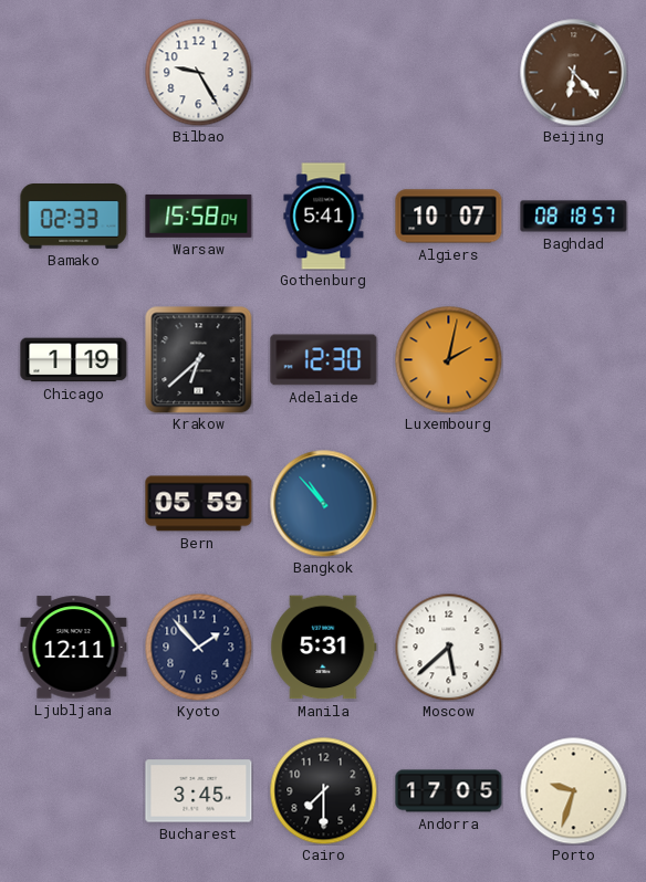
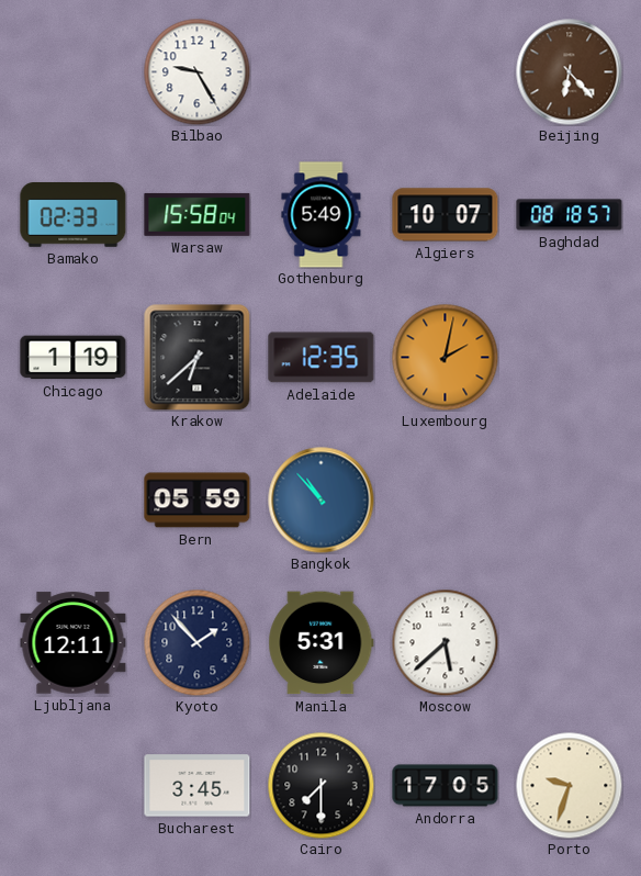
Gothenburg: 5:41 -> 5:49
Adelaide: 12:30 -> 12:35
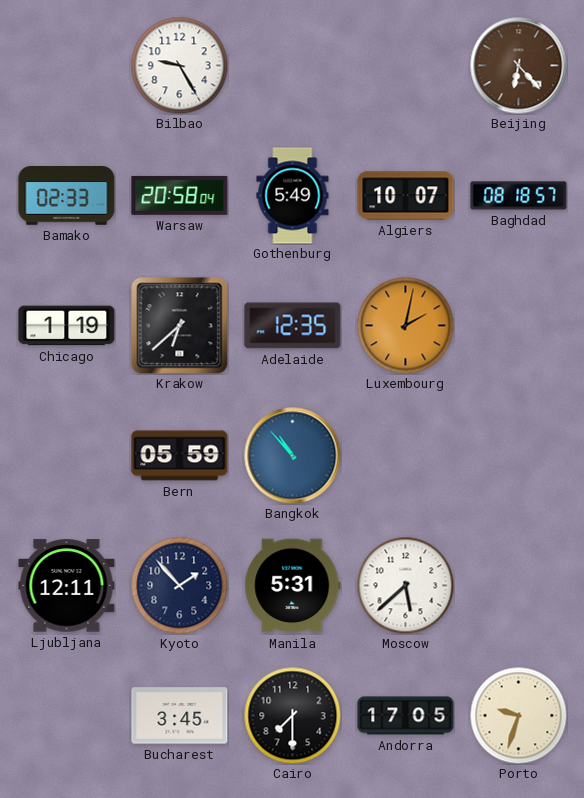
Warsaw: 15:58 -> 20:58
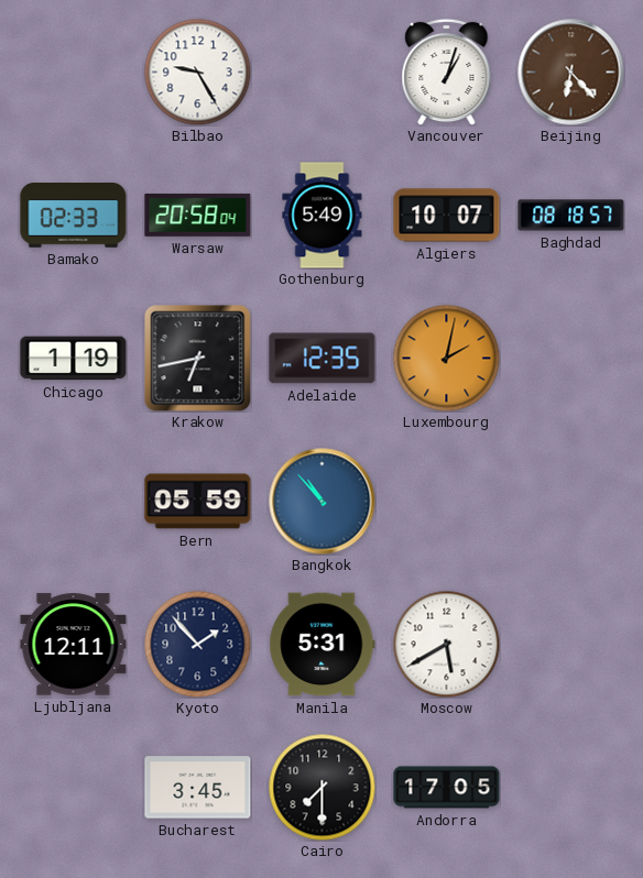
Vancouver: none -> 1:03
Krakow: 6:38 -> 6:43
Moscow: 5:38 -> 5:40
Porto: 9:33 -> none
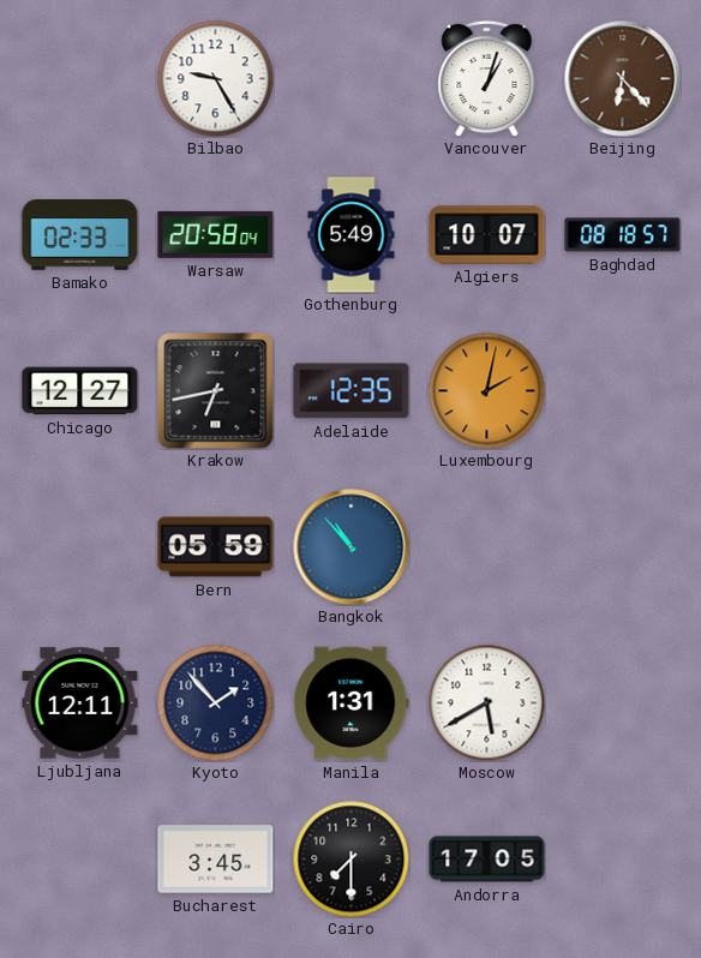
Chicago: 1:19 -> 12:27
Manila: 5:31 -> 1:31
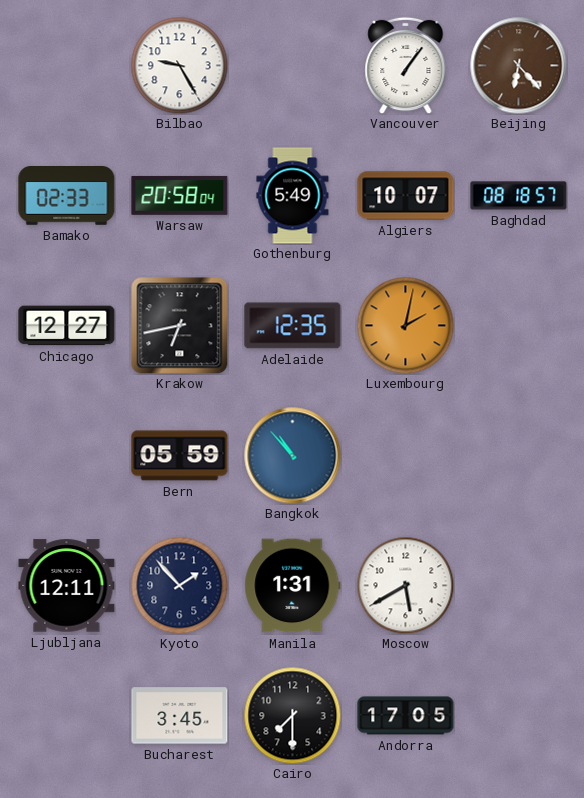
Vancouver: 1:03 -> 1:06
